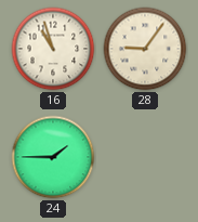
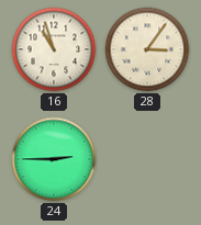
28: 9:06 -> 3:06
24: 1:45 -> 2:45
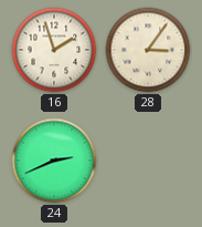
16: 10:57 -> 1:57
24: 2:45 -> 2:41
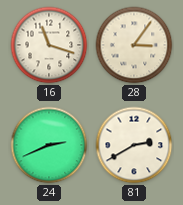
16: 1:57 -> 11:18
81: none -> 2:40
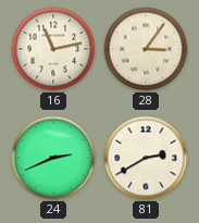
16: 11:18 -> 11:13
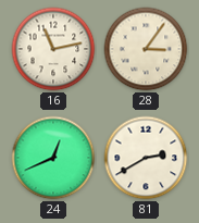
24: 2:41 -> 12:41
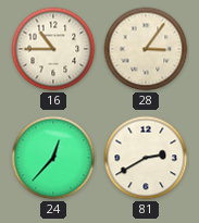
16: 11:13 -> 10:45
24: 12:41 -> 12:37
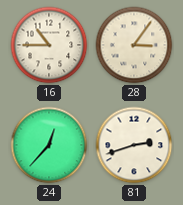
81: 2:40 -> 2:42
